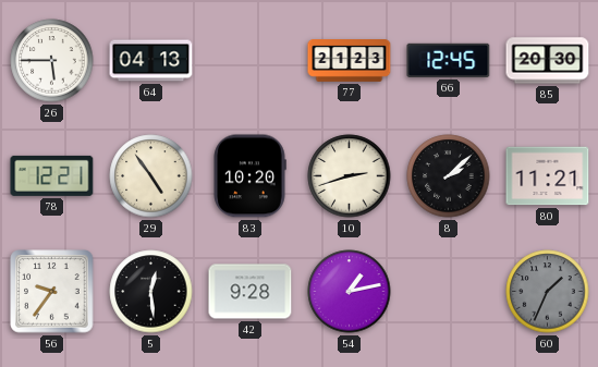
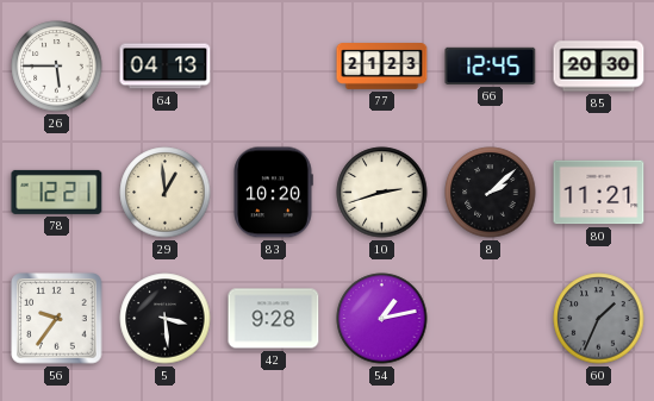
29: 4:54 -> 12:59
5: 12:29 -> 3:29
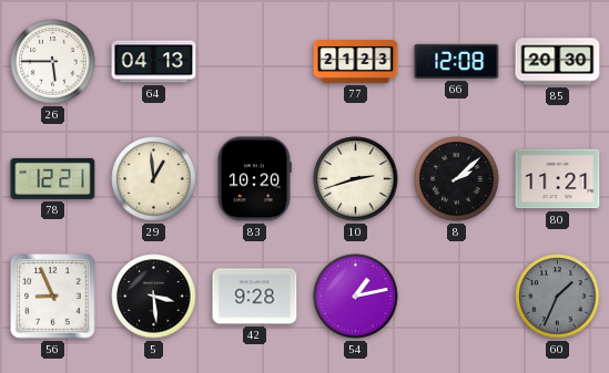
66: 12:45 -> 12:08
56: 9:36 -> 8:56
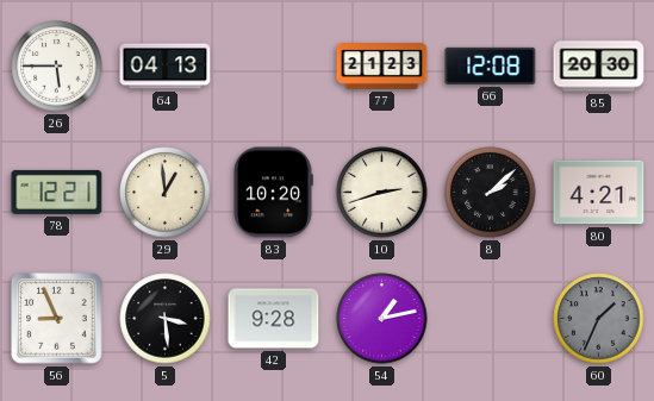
80: 11:21 -> 4:21
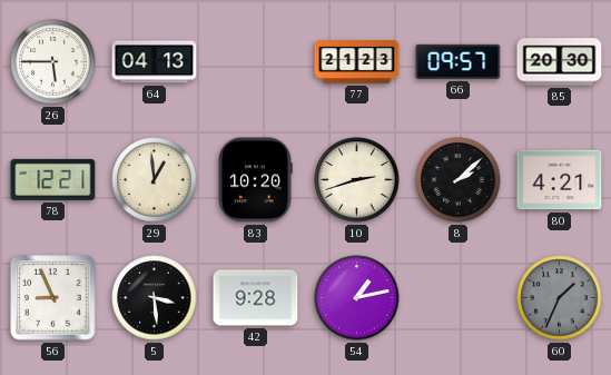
66: 12:08 -> 09:57
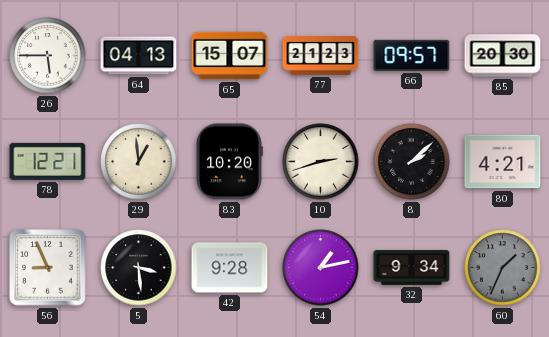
65: none -> 15:07
32: none -> 9:34
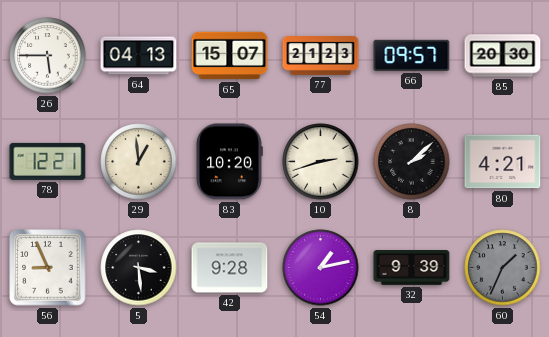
32: 9:34 -> 9:39
